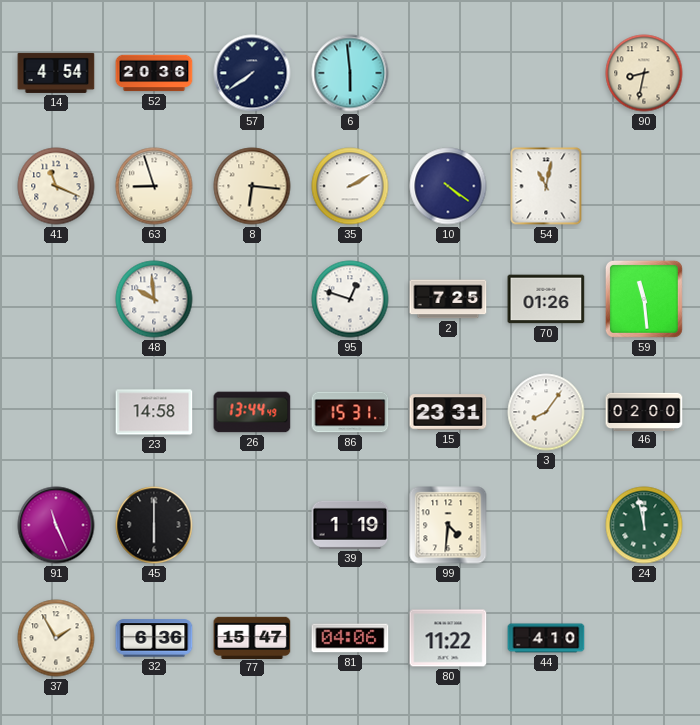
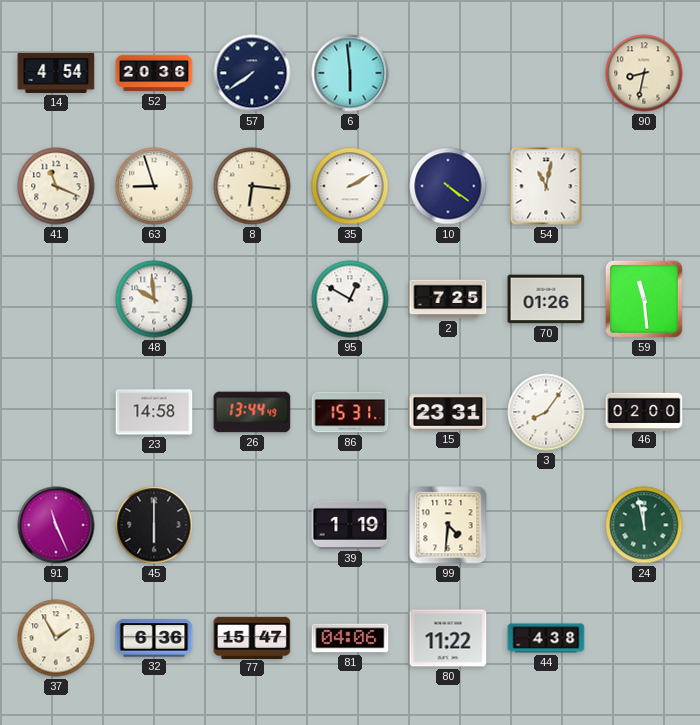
95: 12:48 -> 12:50
44: 4:10 -> 4:38
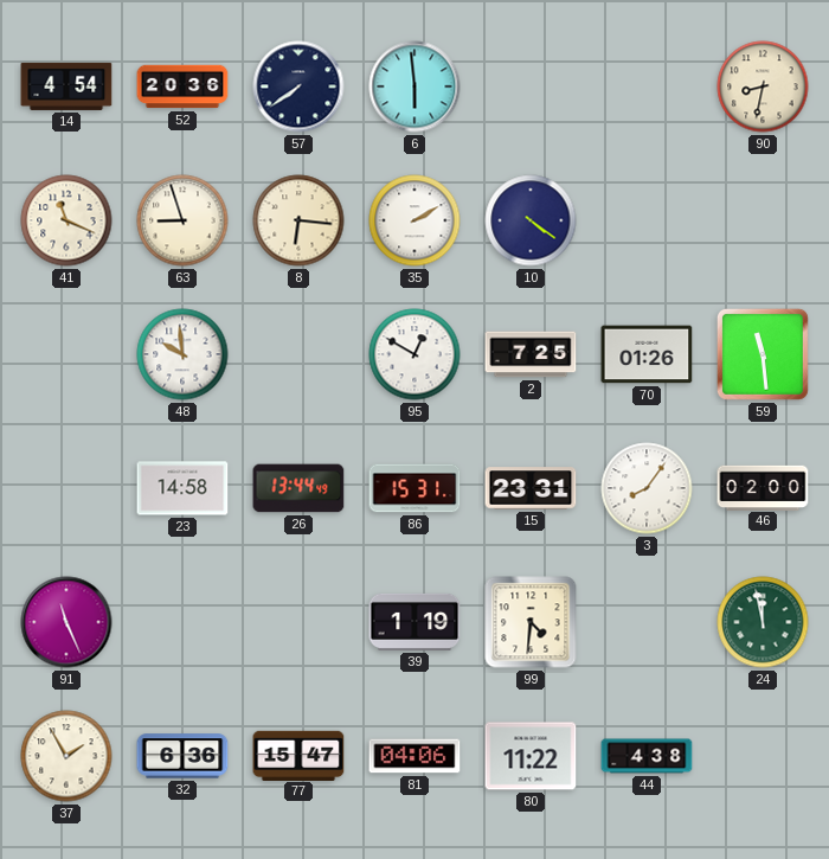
54: 11:02 -> none
45: 6:00 -> none
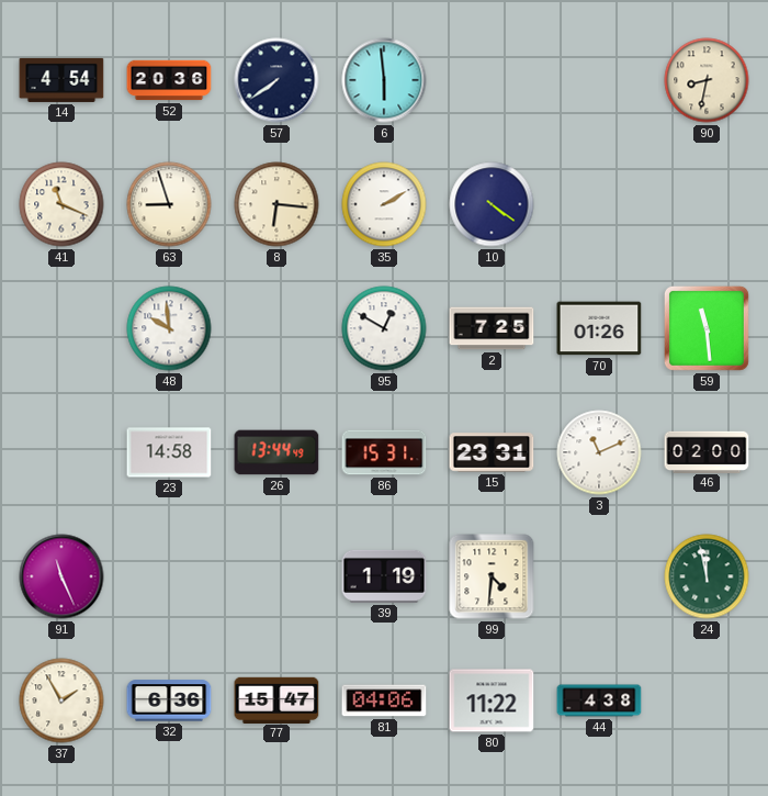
3: 8:06 -> 11:11
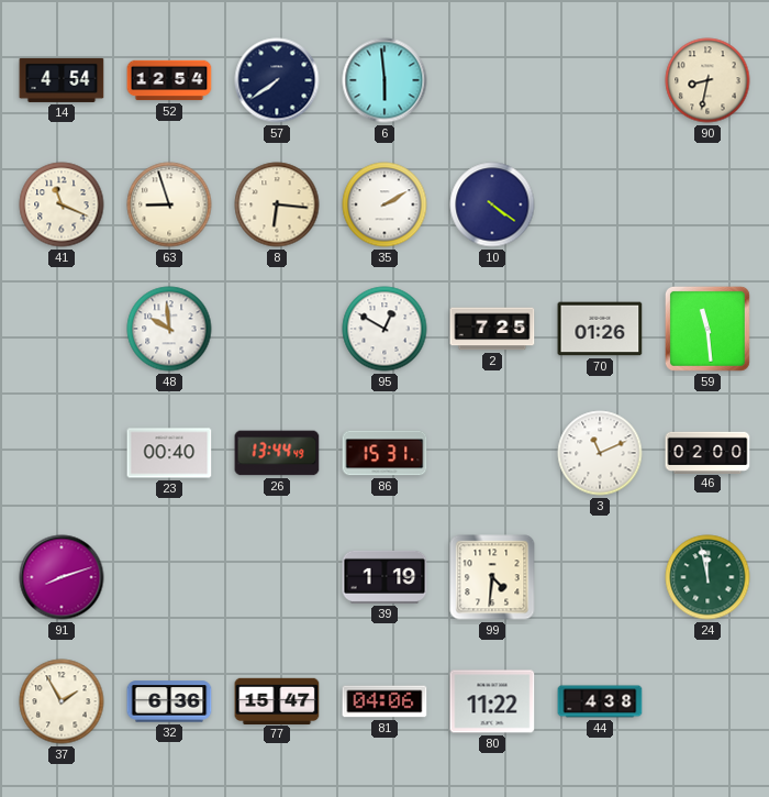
52: 20:36 -> 12:54
23: 14:58 -> 00:40
15: 23:31 -> none
91: 11:26 -> 8:12
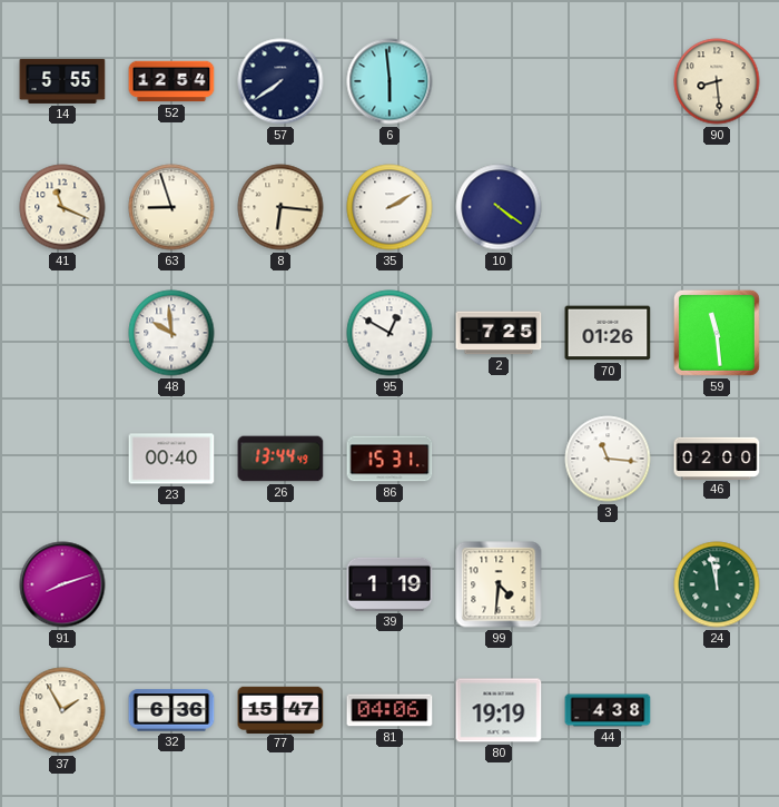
14: 4:54 -> 5:55
90: 8:32 -> 8:29
3: 11:11 -> 11:16
80: 11:22 -> 19:19
